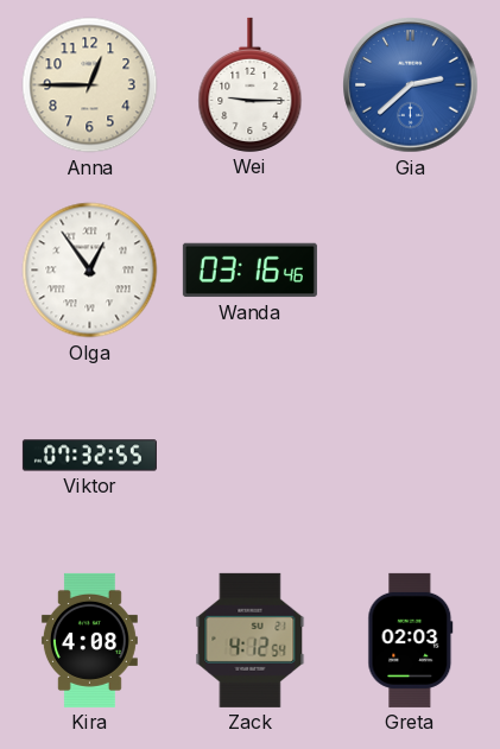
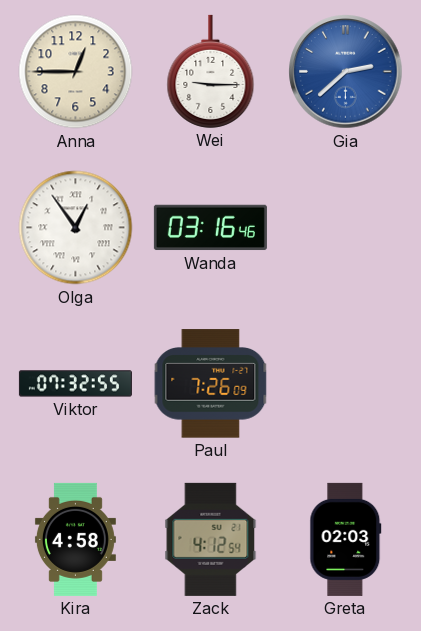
Paul: none -> 7:26
Kira: 4:08 -> 4:58
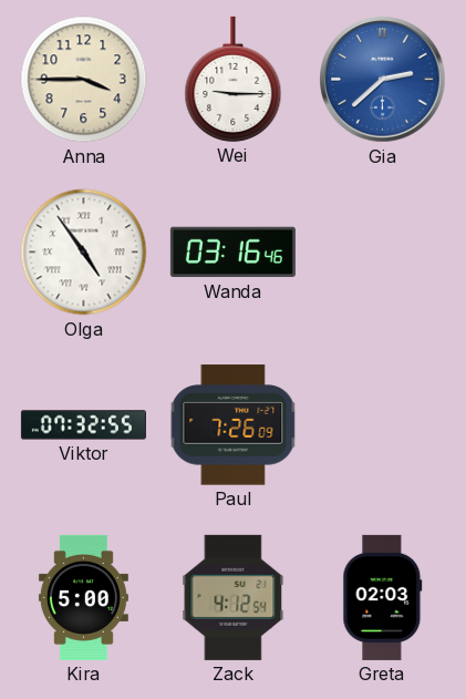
Anna: 12:45 -> 3:45
Olga: 12:54 -> 4:54
Kira: 4:58 -> 5:00
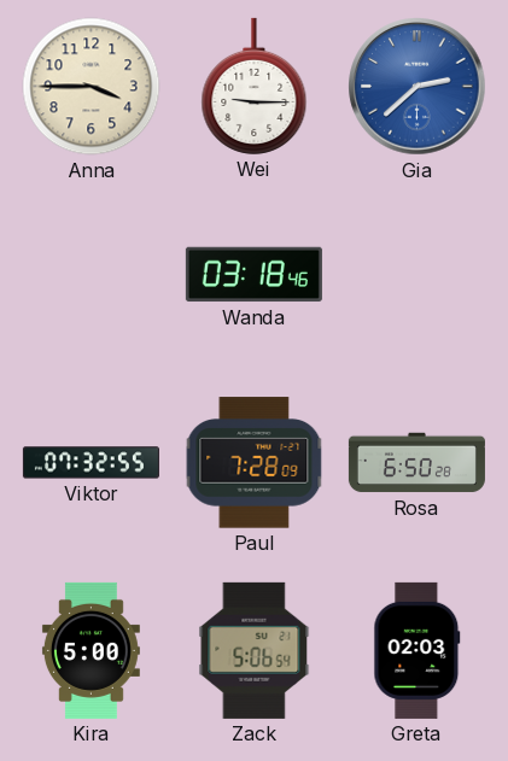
Olga: 4:54 -> none
Wanda: 03:16 -> 03:18
Paul: 7:26 -> 7:28
Rosa: none -> 6:50
Zack: 4:12 -> 5:06
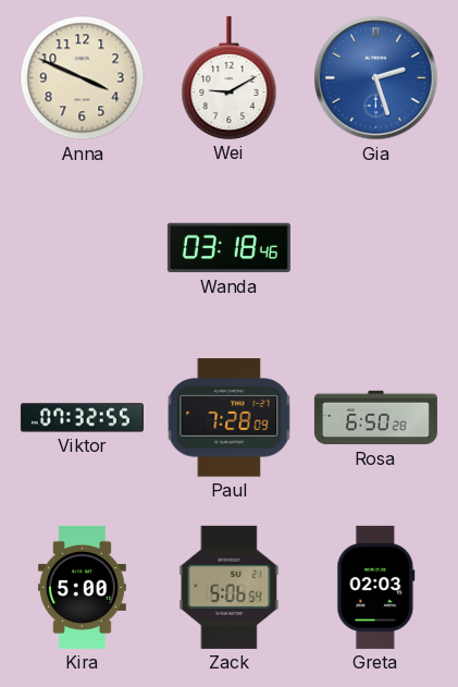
Anna: 3:45 -> 3:49
Wei: 9:15 -> 9:10
Gia: 2:38 -> 2:27
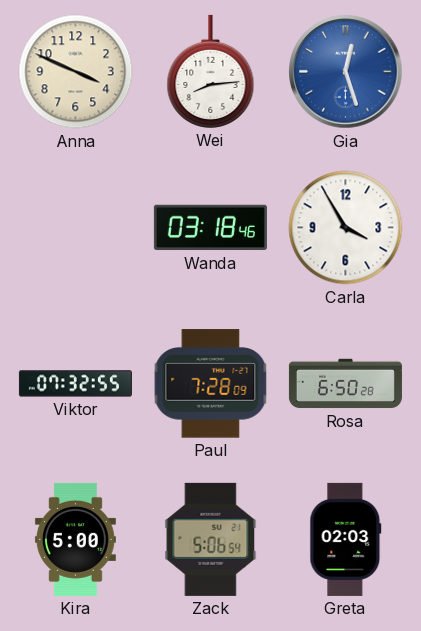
Wei: 9:10 -> 8:14
Gia: 2:27 -> 12:27
Carla: none -> 3:55
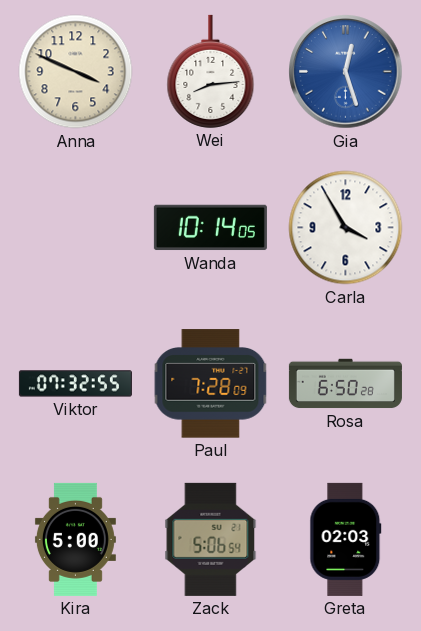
Wanda: 03:18 -> 10:14
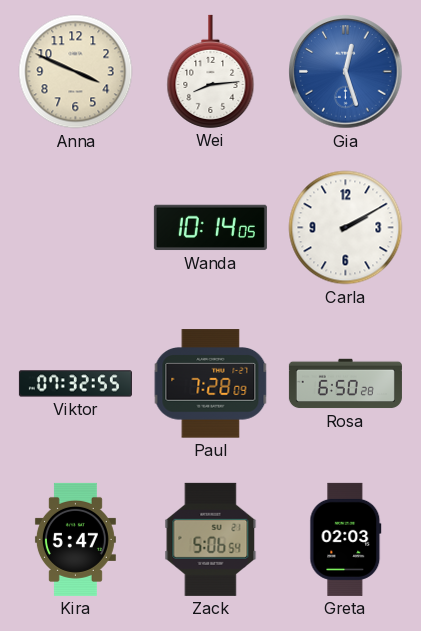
Carla: 3:55 -> 2:10
Kira: 5:00 -> 5:47
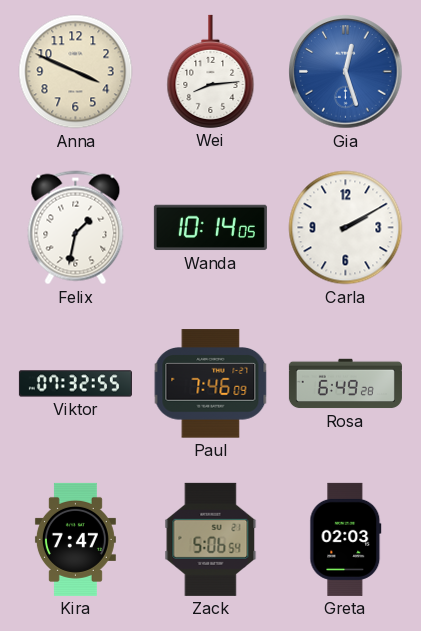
Felix: none -> 1:32
Paul: 7:28 -> 7:46
Rosa: 6:50 -> 6:49
Kira: 5:47 -> 7:47
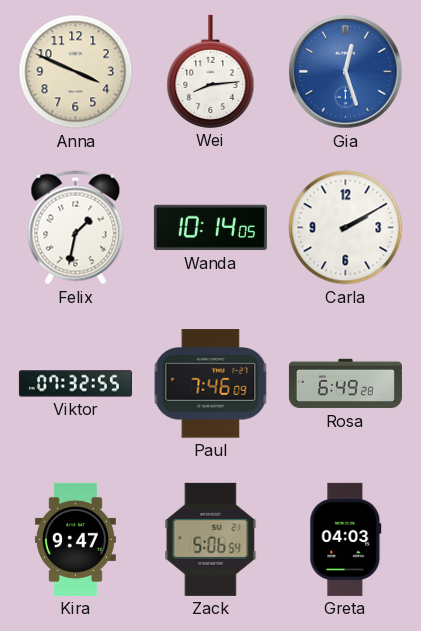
Kira: 7:47 -> 9:47
Greta: 02:03 -> 04:03
